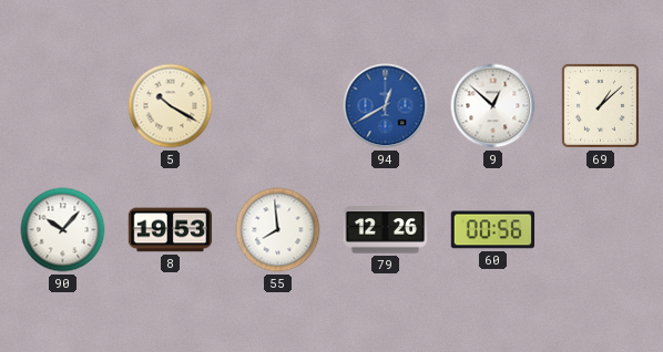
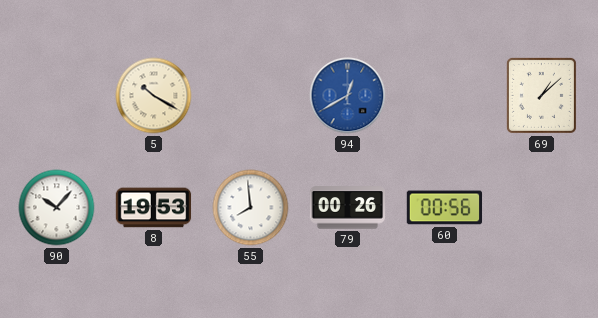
9: 12:52 -> none
79: 12:26 -> 00:26
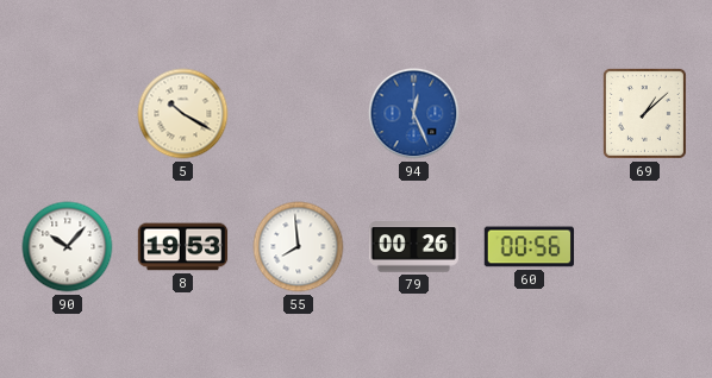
94: 12:40 -> 12:26
